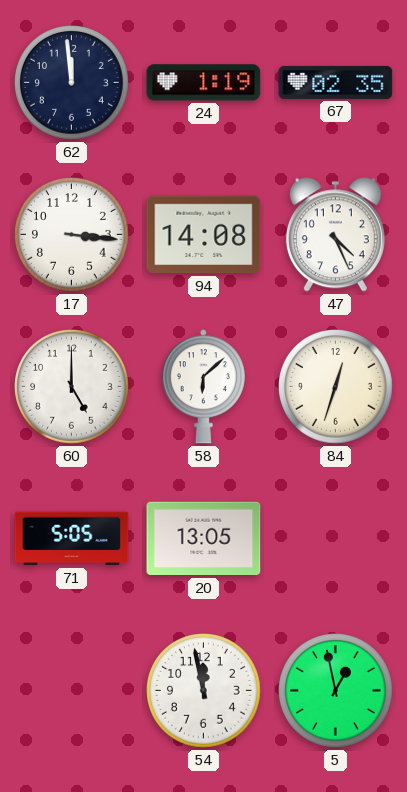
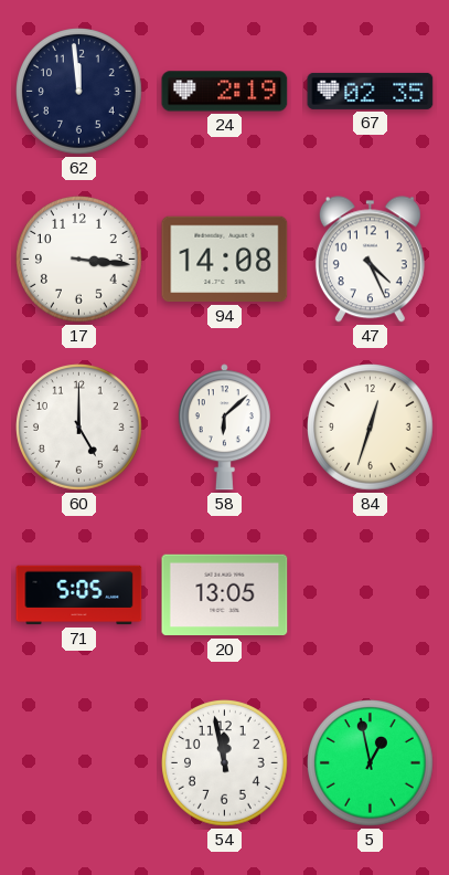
24: 1:19 -> 2:19
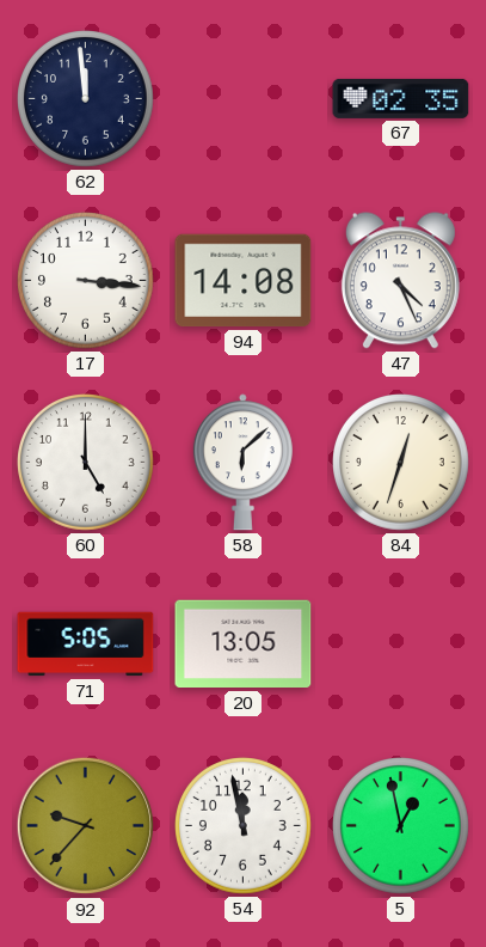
24: 2:19 -> none
92: none -> 9:37
